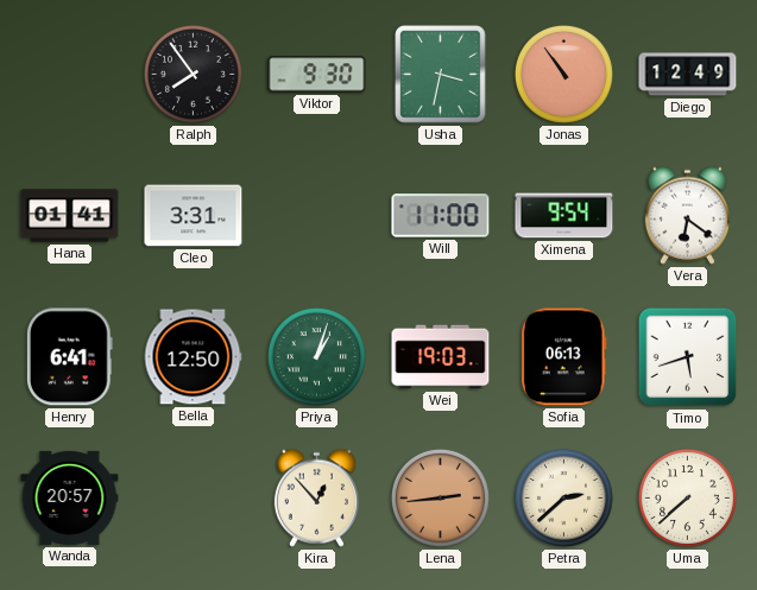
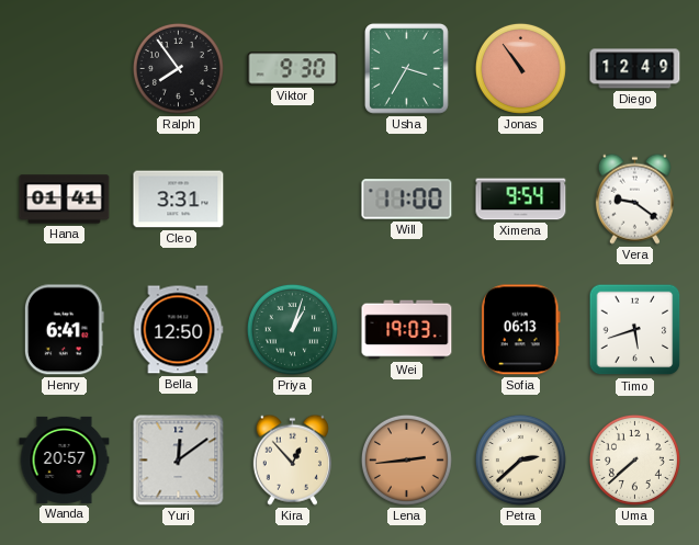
Usha: 3:32 -> 3:35
Vera: 6:21 -> 9:21
Yuri: none -> 12:09
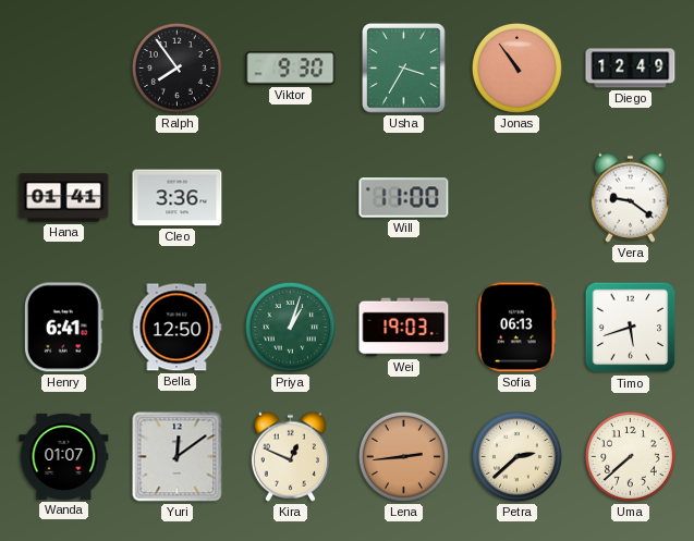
Cleo: 3:31 -> 3:36
Ximena: 9:54 -> none
Wanda: 20:57 -> 01:07
Kira: 12:53 -> 12:49
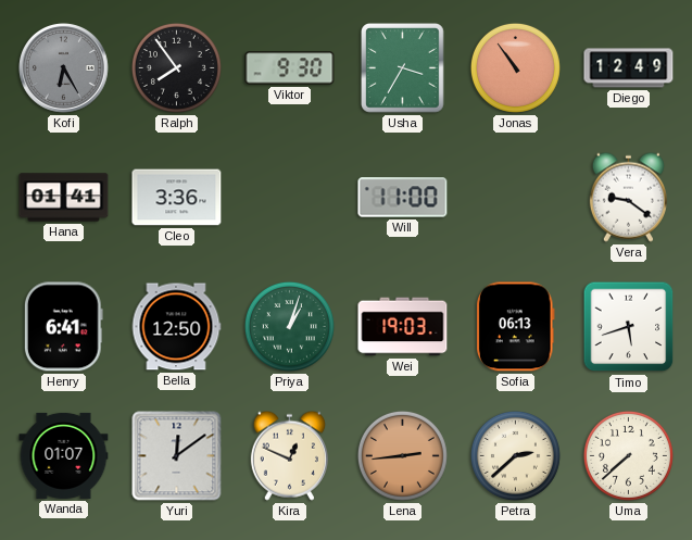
Kofi: none -> 6:25
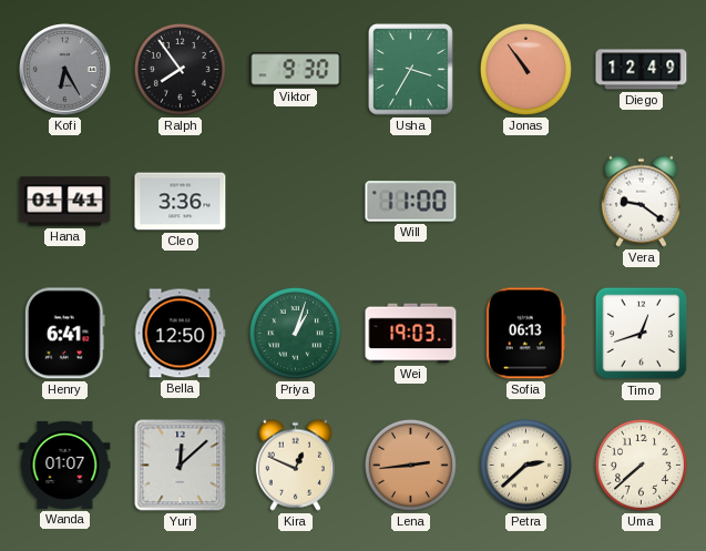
Timo: 5:42 -> 12:42
Yuri: 12:09 -> 12:08
